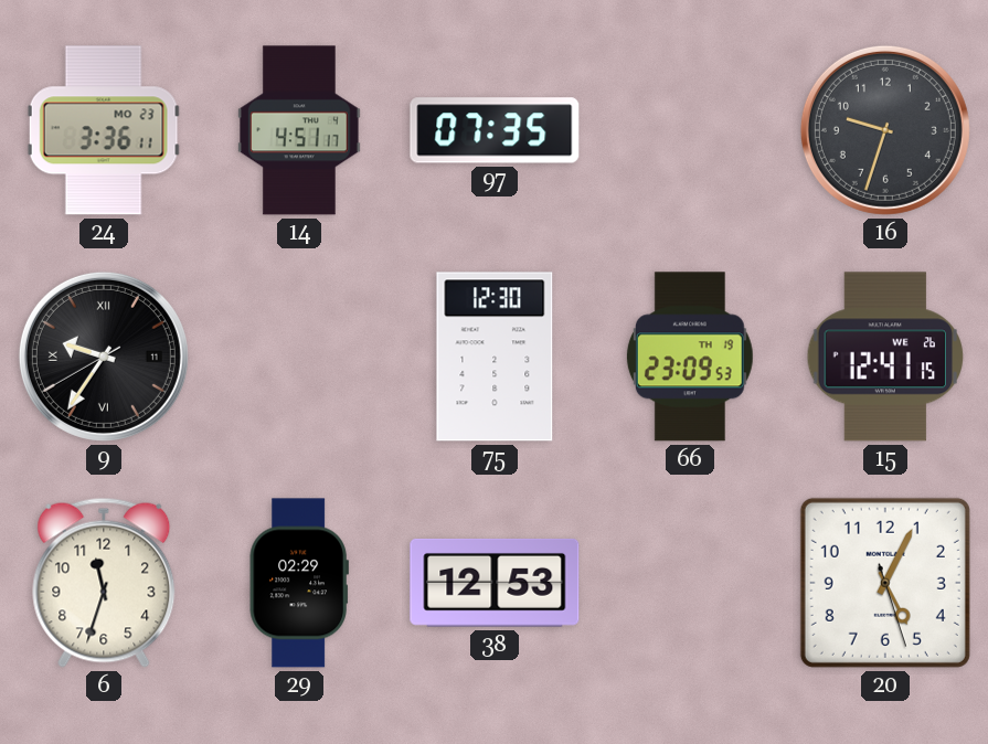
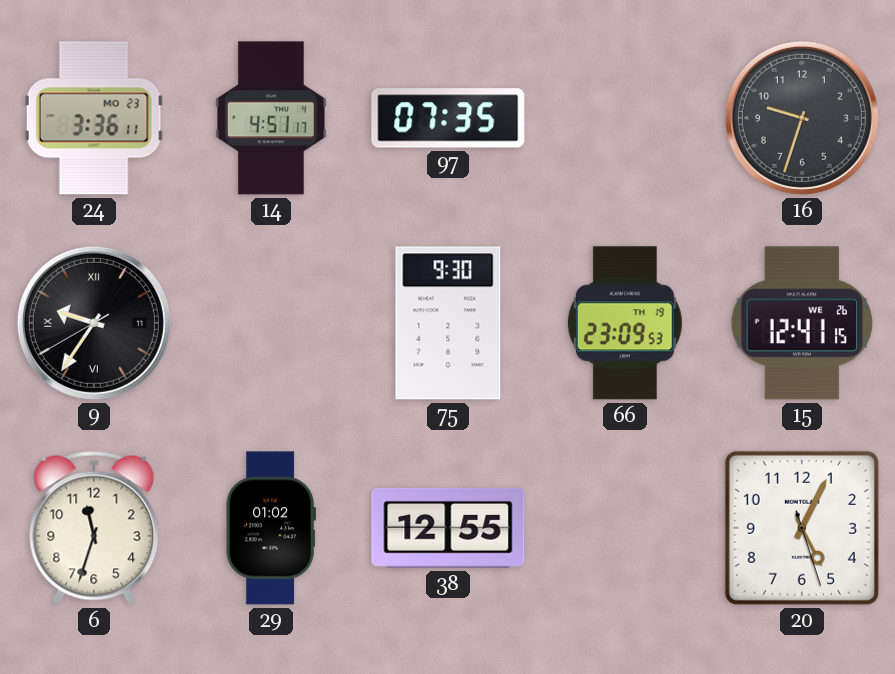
75: 12:30 -> 9:30
29: 02:29 -> 01:02
38: 12:53 -> 12:55
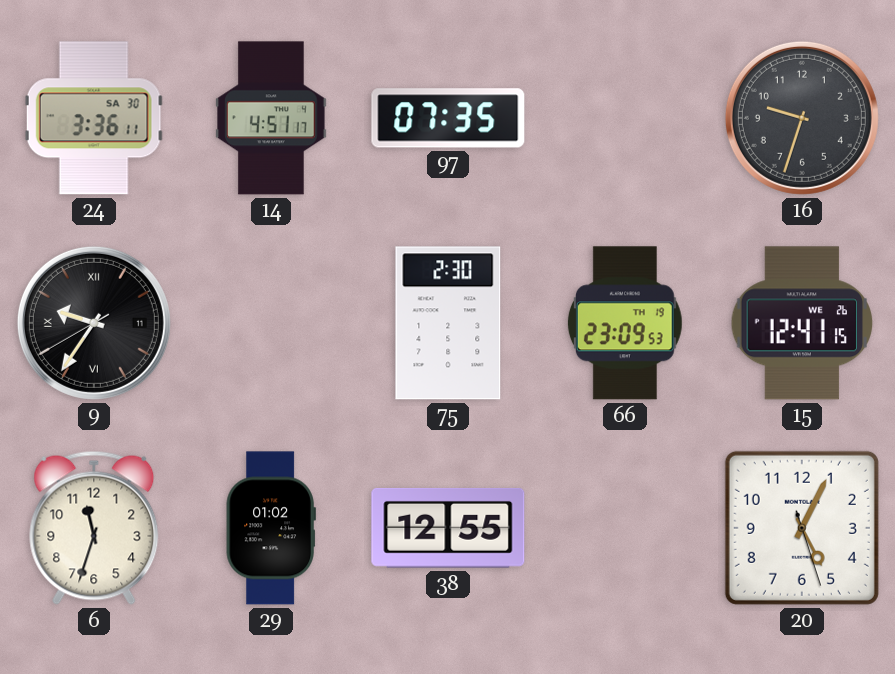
24 date: MO 23 -> SA 30
75: 9:30 -> 2:30
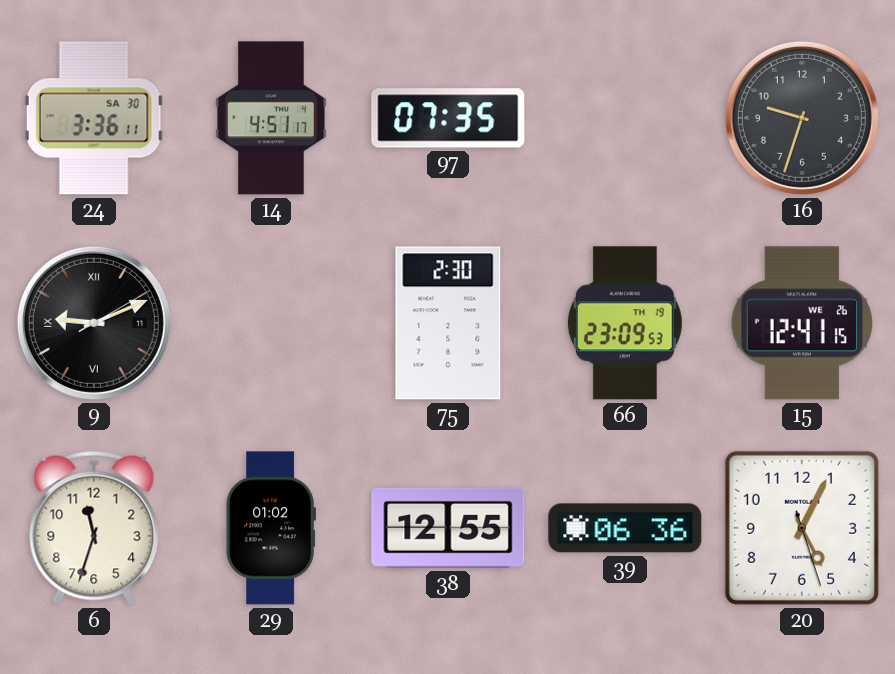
9: 9:35 -> 9:11
39: none -> 06:36
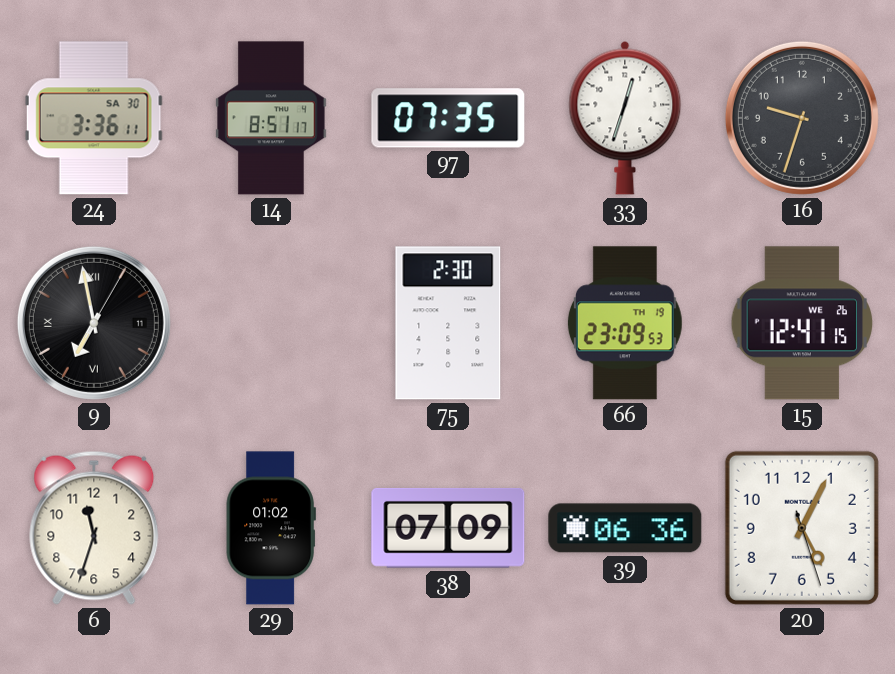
14: 4:51 -> 8:51
33: none -> 12:33
9: 9:11 -> 6:58
38: 12:55 -> 07:09
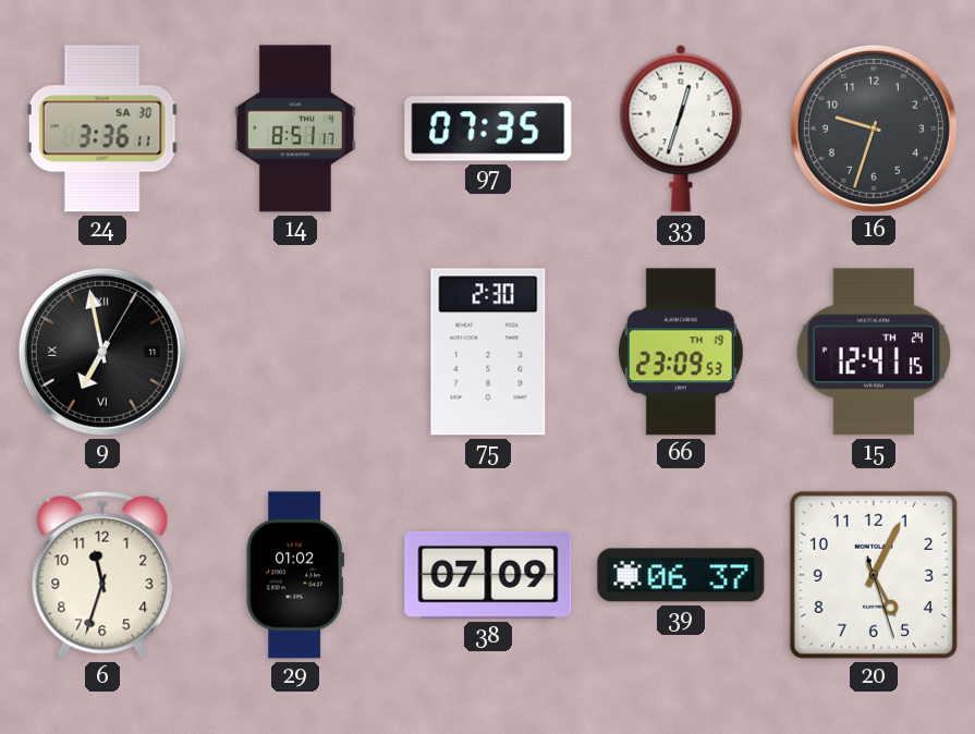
15 date: WE 26 -> TH 24
39: 06:36 -> 06:37
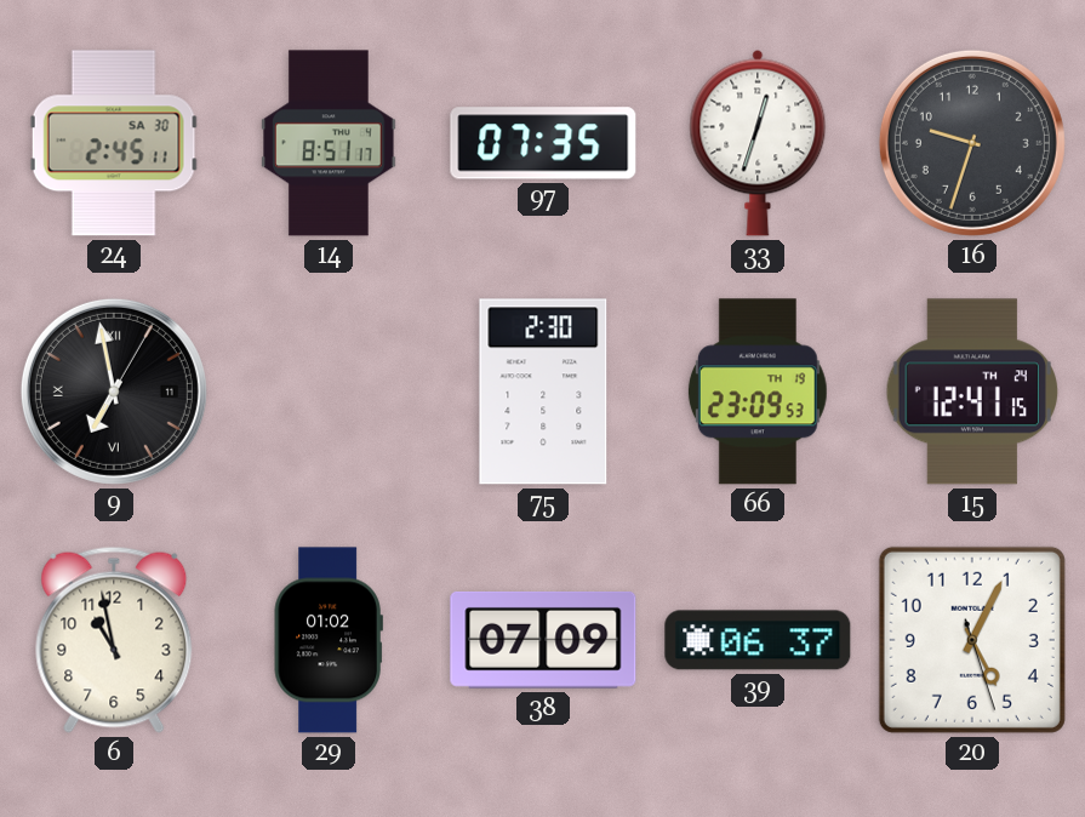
24: 3:36 -> 2:45
6: 11:33 -> 10:58
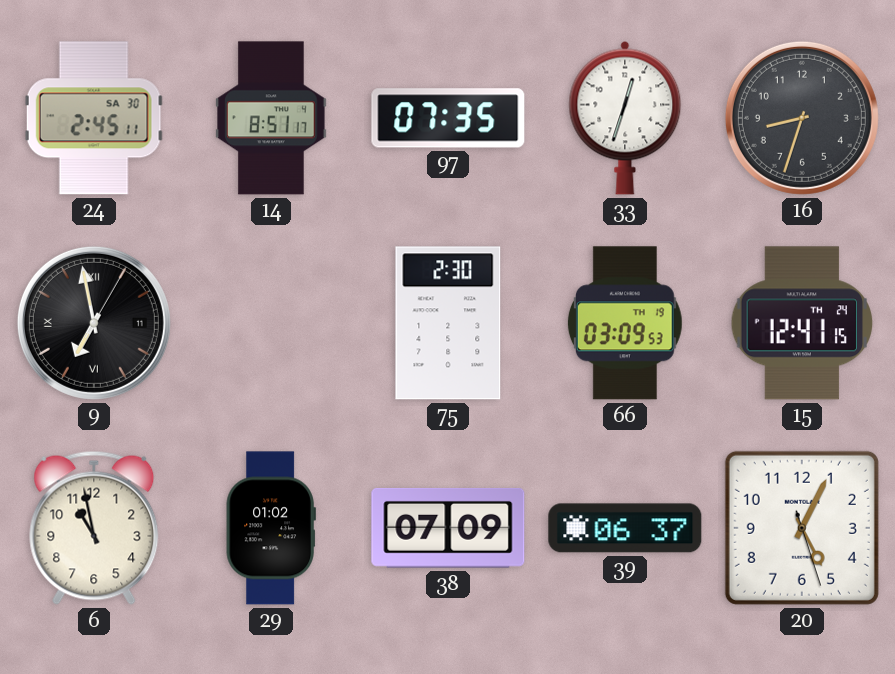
16: 9:33 -> 8:33
66: 23:09 -> 03:09
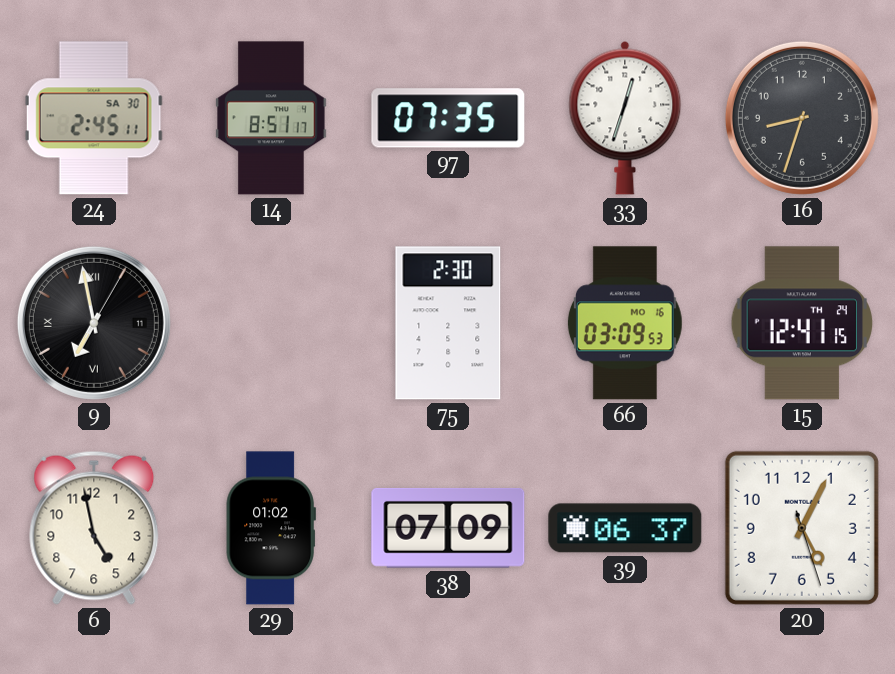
66 date: TH 19 -> MO 16
6: 10:58 -> 4:58
